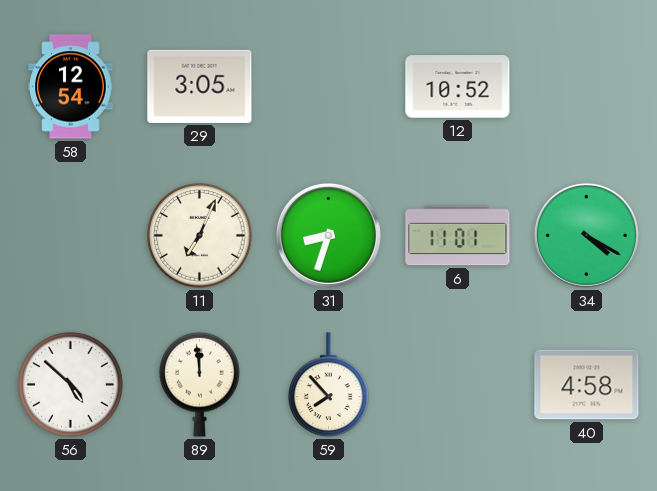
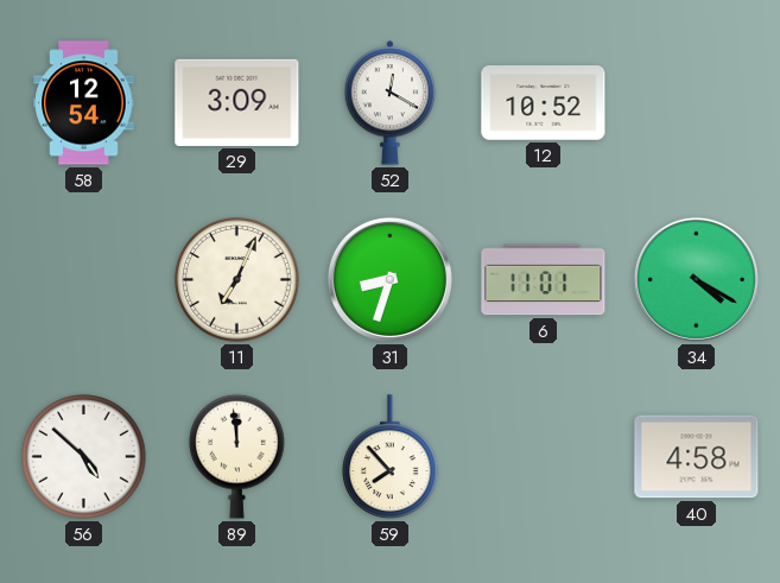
29: 3:05 -> 3:09
52: none -> 12:20
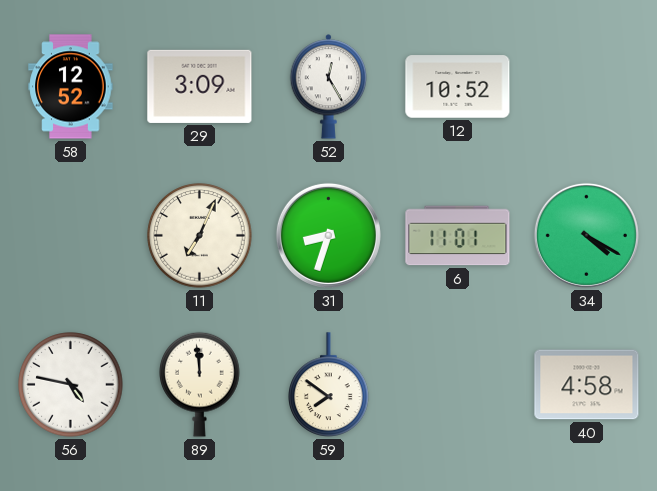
58: 12:54 -> 12:52
52: 12:20 -> 12:25
56: 4:52 -> 4:47
59: 7:53 -> 7:51
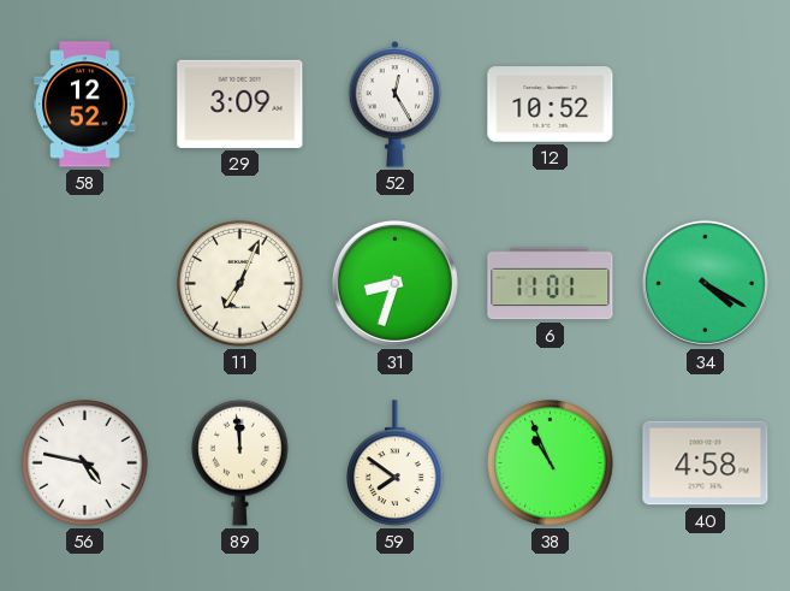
38: none -> 10:56
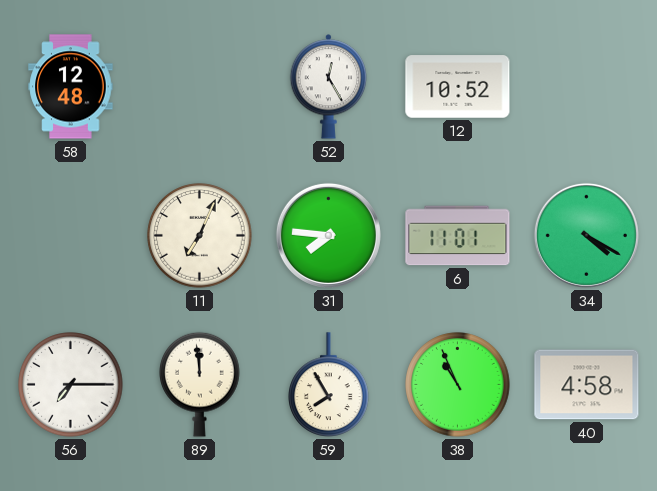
58: 12:52 -> 12:48
29: 3:09 -> none
31: 8:33 -> 7:46
56: 4:47 -> 7:15
59: 7:51 -> 7:55
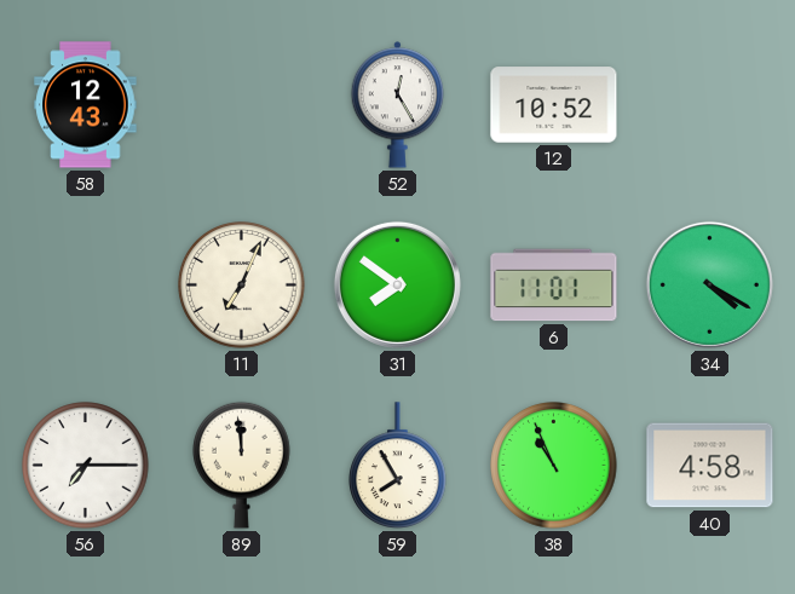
58: 12:48 -> 12:43
31: 7:46 -> 7:51
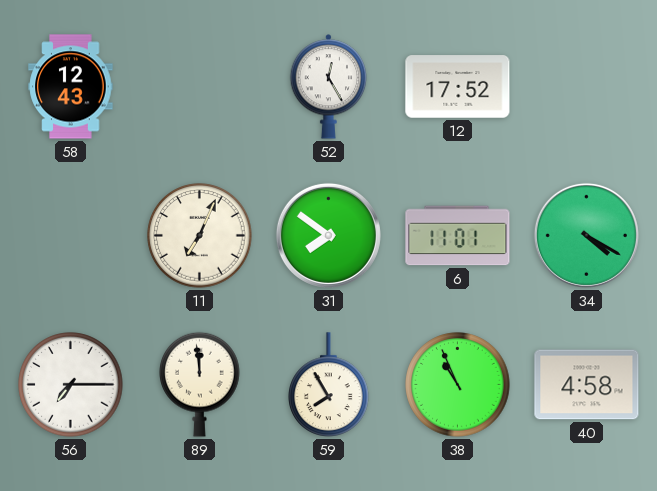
12: 10:52 -> 17:52
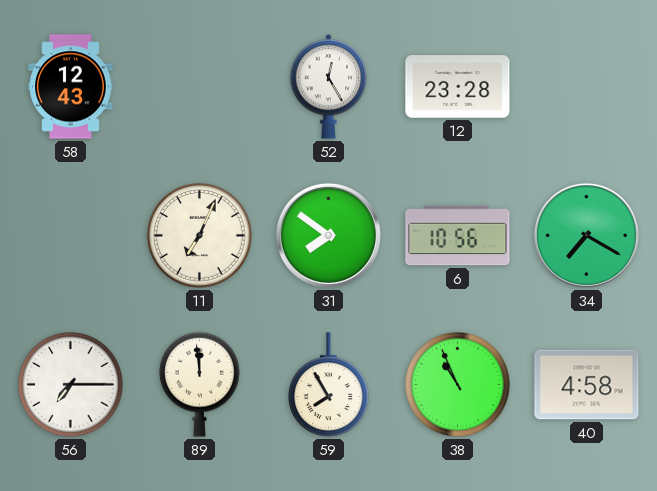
12: 17:52 -> 23:28
6: 11:01 -> 10:56
34: 4:20 -> 7:20
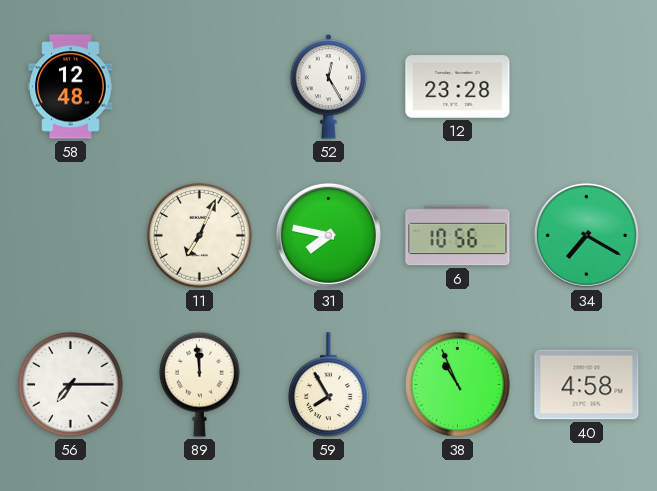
58: 12:43 -> 12:48
31: 7:51 -> 7:47
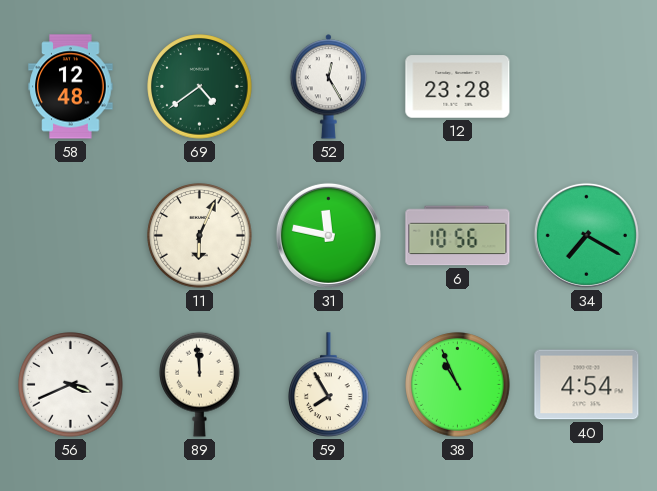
69: none -> 4:39
11: 7:04 -> 6:04
31: 7:47 -> 11:47
56: 7:15 -> 3:41
40: 4:58 -> 4:54
